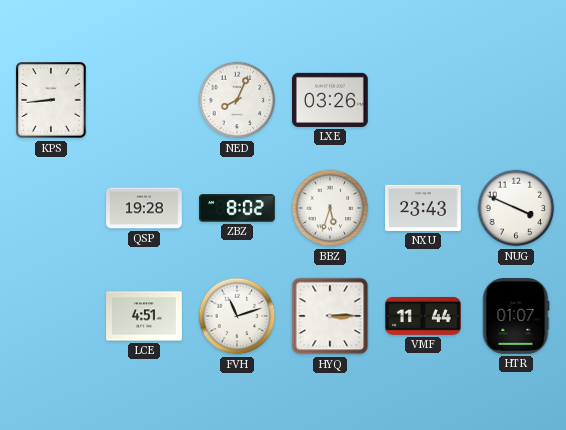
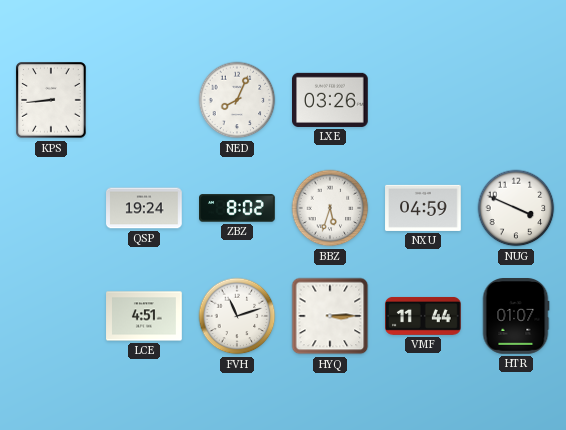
QSP: 19:28 -> 19:24
NXU: 23:43 -> 04:59
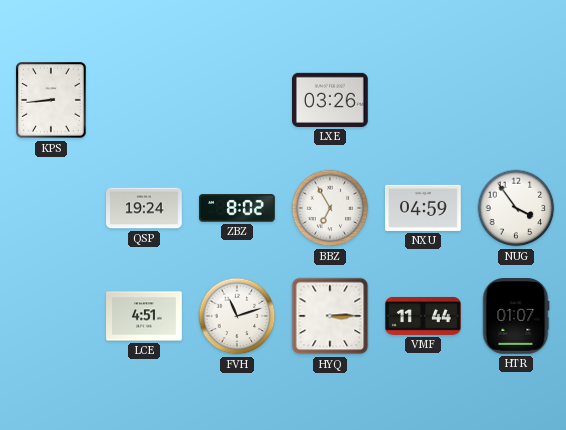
NED: 8:04 -> none
BBZ: 5:33 -> 6:55
NUG: 3:49 -> 3:54
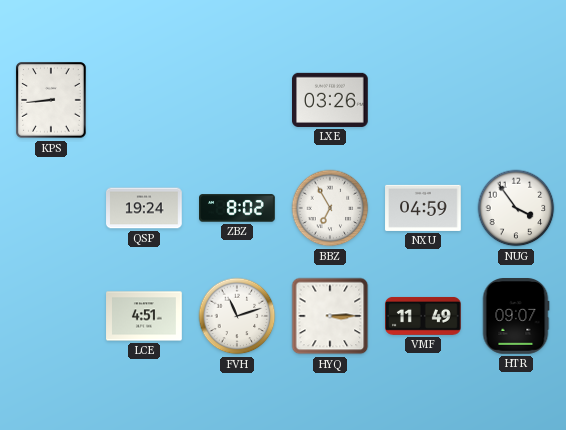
VMF: 11:44 -> 11:49
HTR: 01:07 -> 09:07
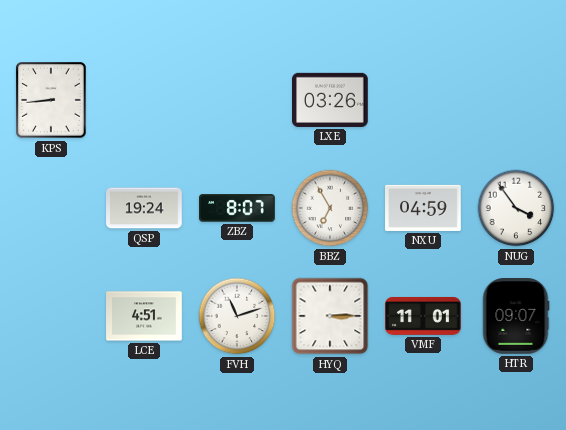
ZBZ: 8:02 -> 8:07
VMF: 11:49 -> 11:01
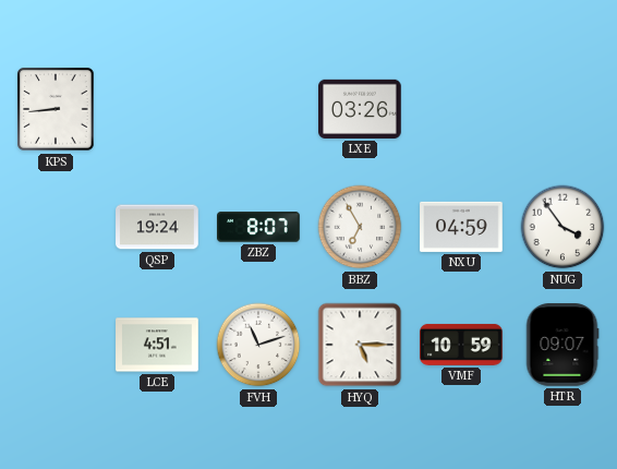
HYQ: 3:15 -> 5:15
VMF: 11:01 -> 10:59
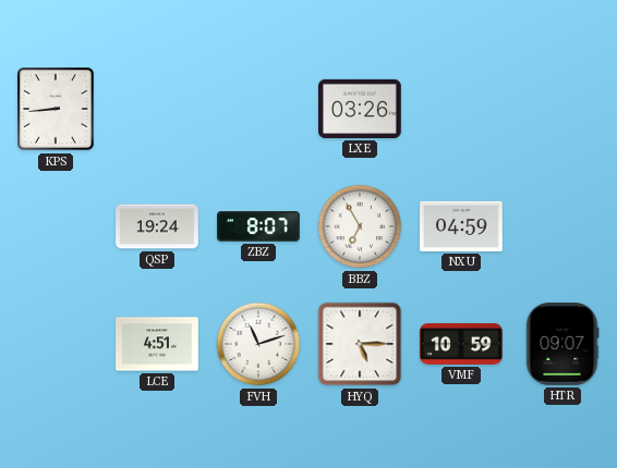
NUG: 3:54 -> none
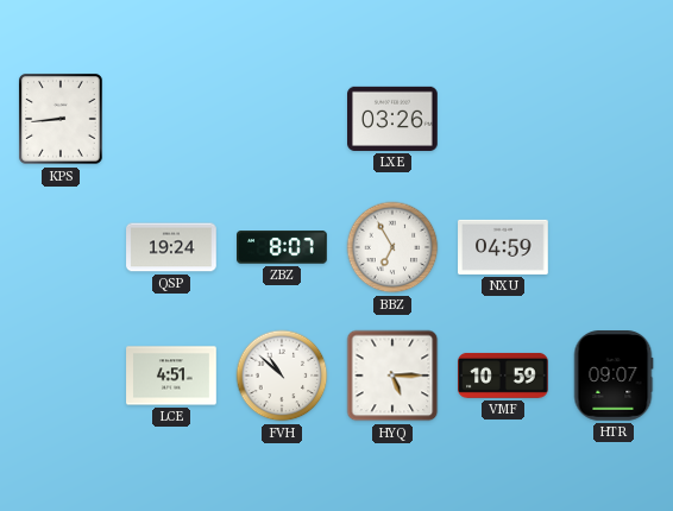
FVH: 11:12 -> 10:52
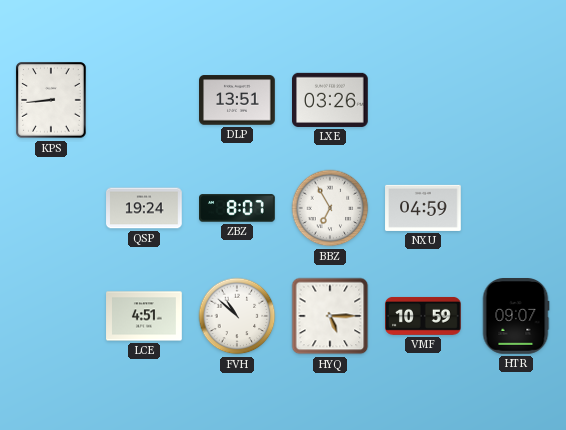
DLP: none -> 13:51
